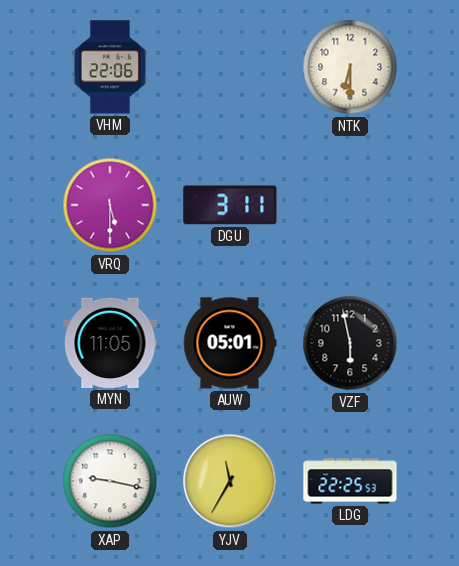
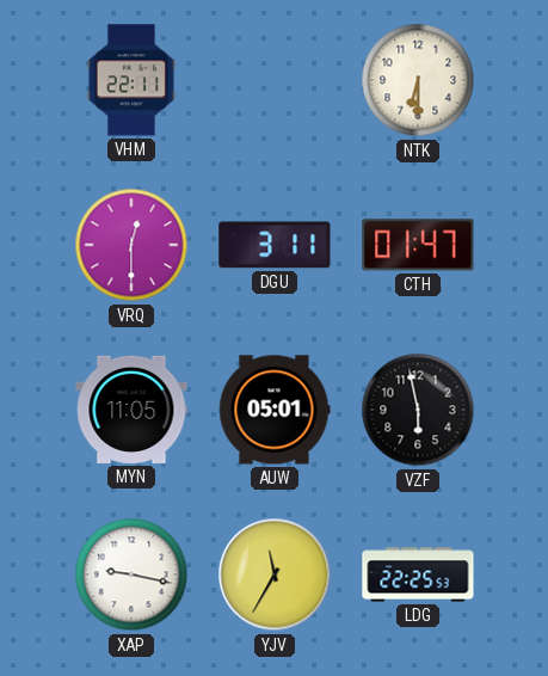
VHM: 22:06 -> 22:11
VRQ: 5:30 -> 12:30
CTH: none -> 01:47
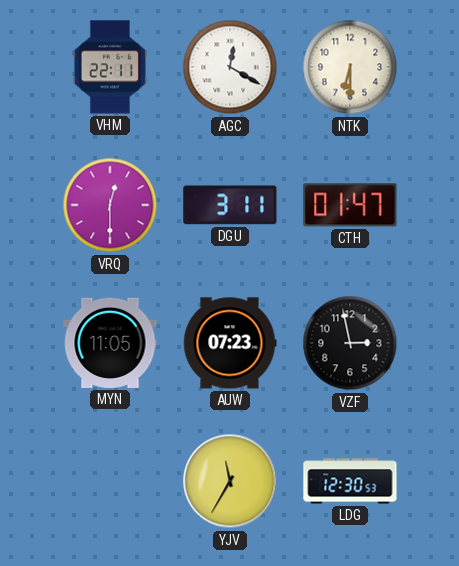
AGC: none -> 12:20
AUW: 05:01 -> 07:23
VZF: 5:58 -> 2:58
XAP: 9:17 -> none
LDG: 22:25 -> 12:30
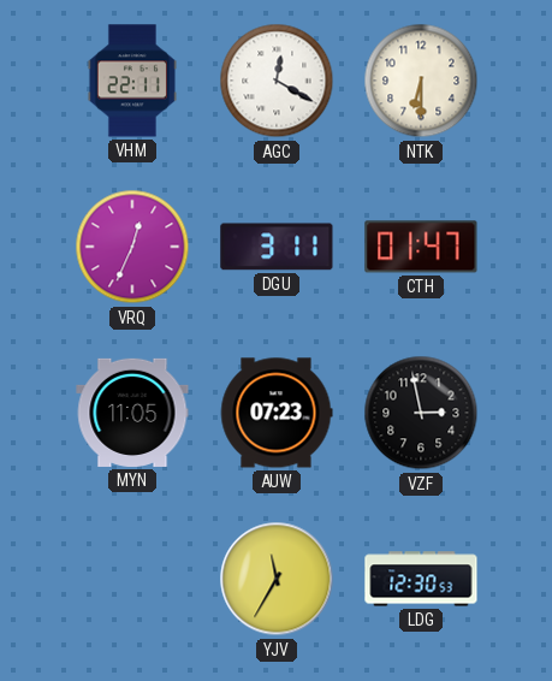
VRQ: 12:30 -> 12:34
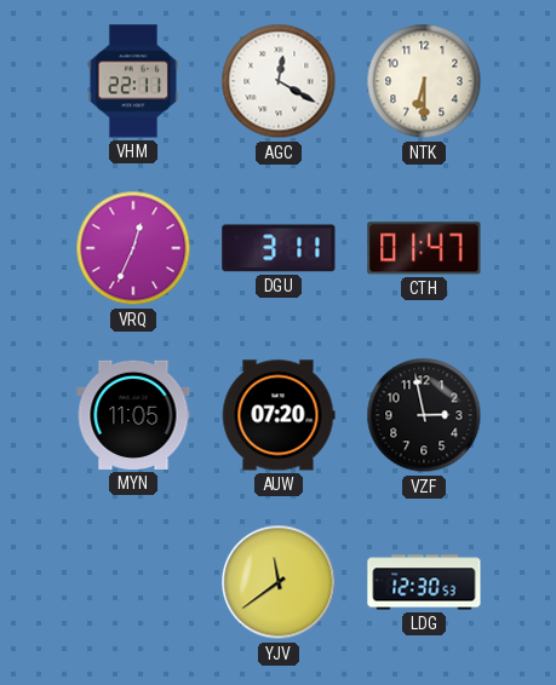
AUW: 07:23 -> 07:20
YJV: 11:35 -> 11:39
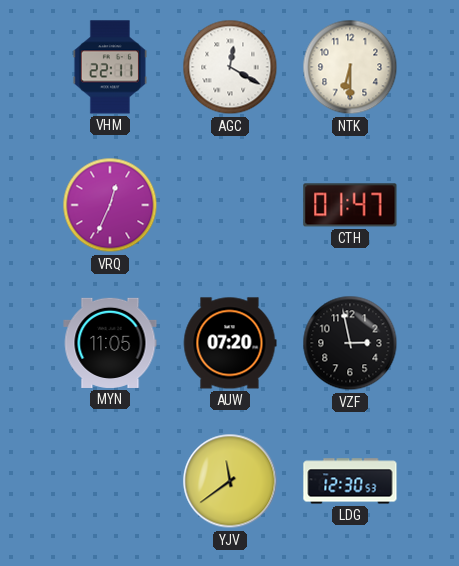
DGU: 3:11 -> none
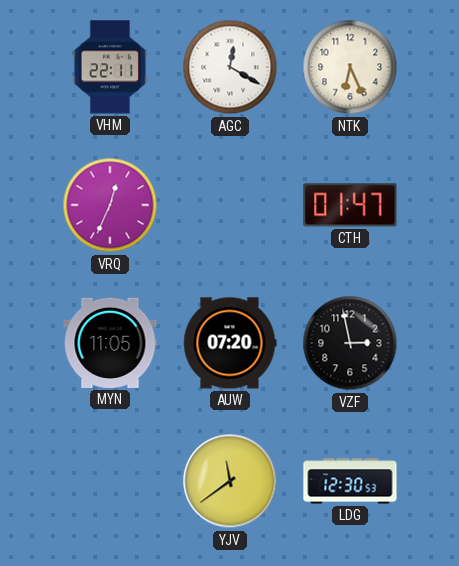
NTK: 6:30 -> 6:26
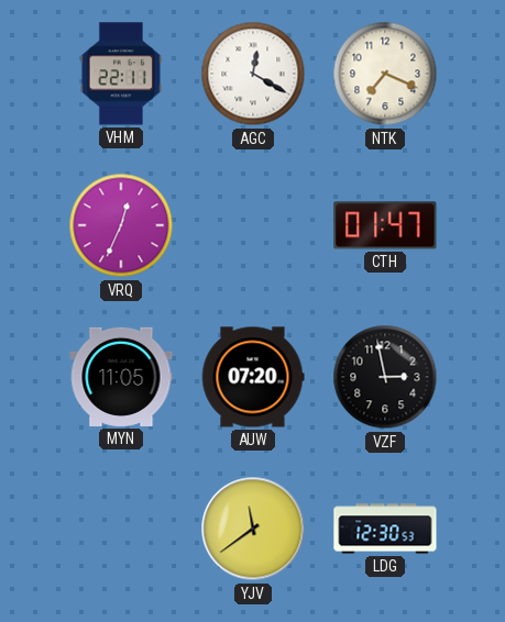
NTK: 6:26 -> 7:19
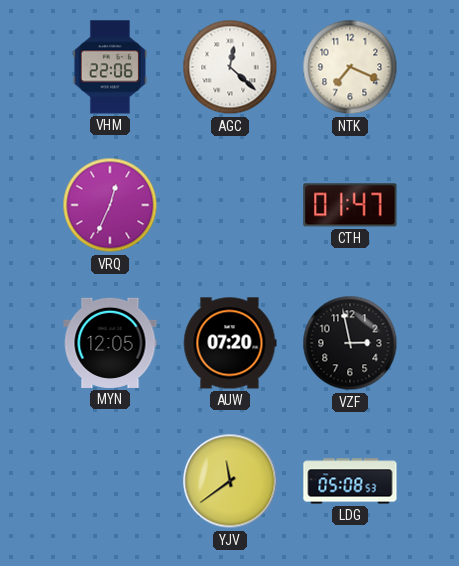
VHM: 22:11 -> 22:06
AGC: 12:20 -> 12:22
MYN: 11:05 -> 12:05
LDG: 12:30 -> 05:08
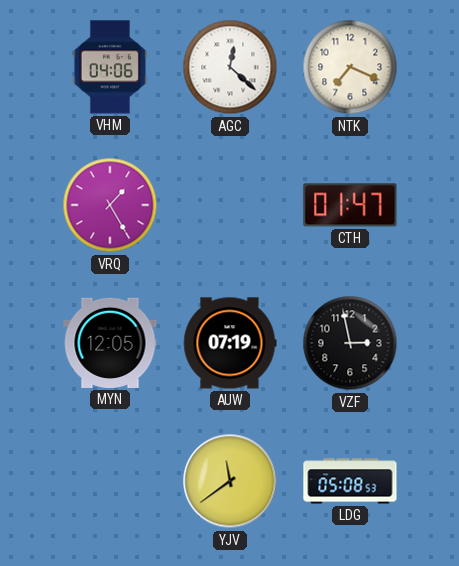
VHM: 22:06 -> 04:06
VRQ: 12:34 -> 1:25
AUW: 07:20 -> 07:19
